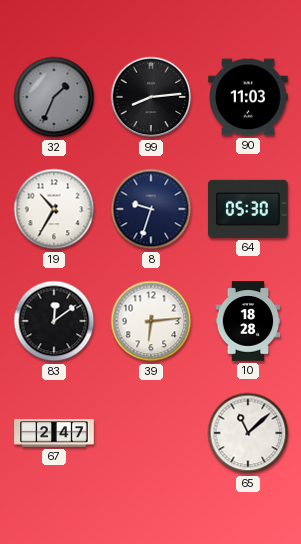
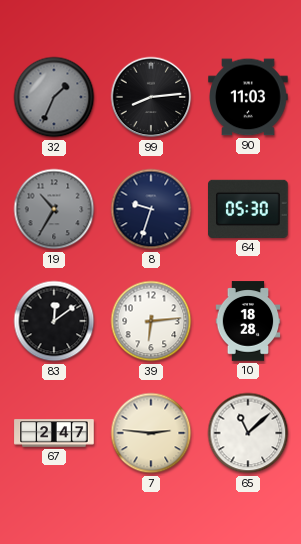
19 dial: white -> grey
7: none -> 2:46
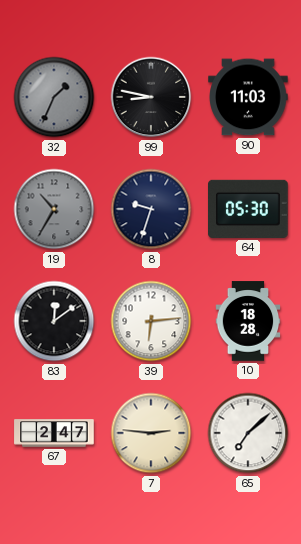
99: 8:14 -> 8:47
65: 11:08 -> 7:08
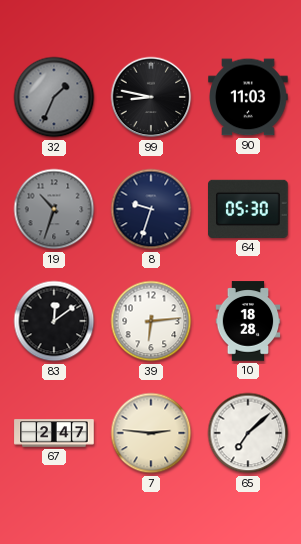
19: 10:35 -> 10:33
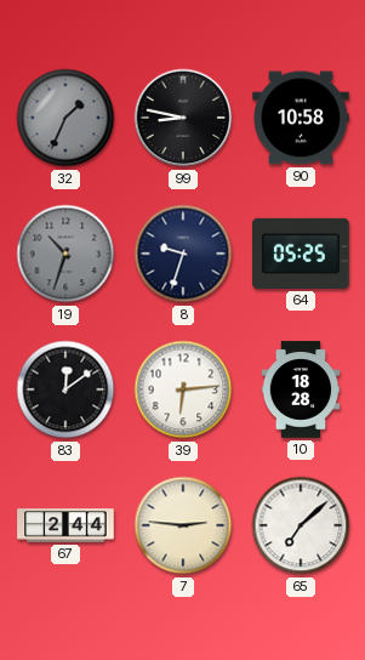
90: 11:03 -> 10:58
64: 05:30 -> 05:25
67: 2:47 -> 2:44
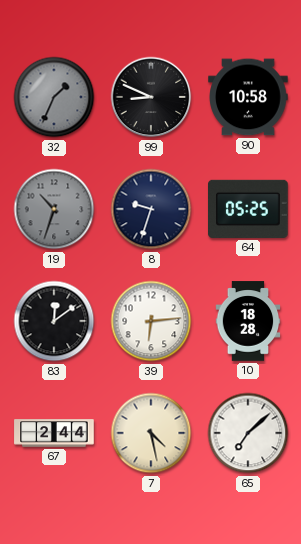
99: 8:47 -> 8:49
7: 2:46 -> 4:28
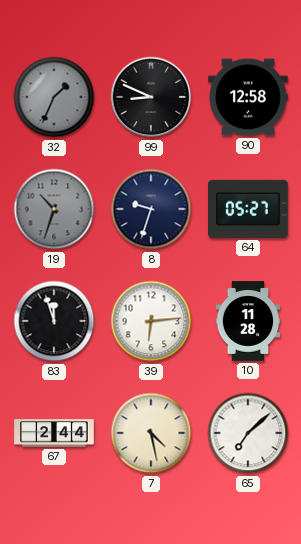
90: 10:58 -> 12:58
64: 05:25 -> 05:27
83: 12:09 -> 11:57
10: 18:28 -> 11:28
